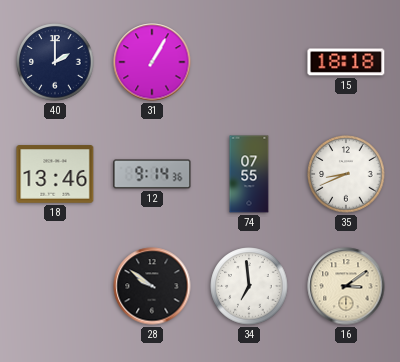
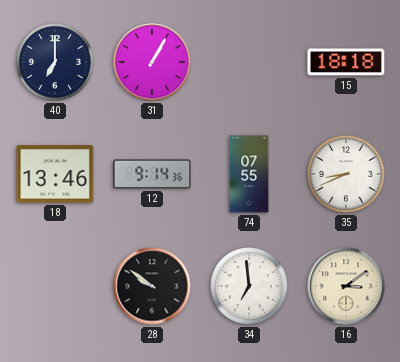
40: 2:00 -> 7:00
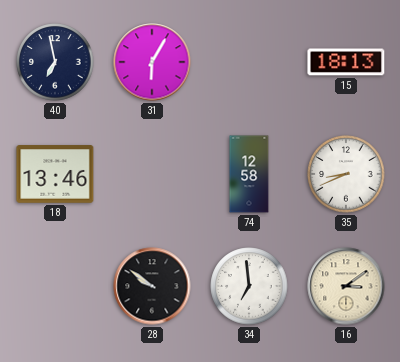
40: 7:00 -> 6:58
31: 1:05 -> 6:05
15: 18:18 -> 18:13
12: 9:14 -> none
74: 07:55 -> 12:58
